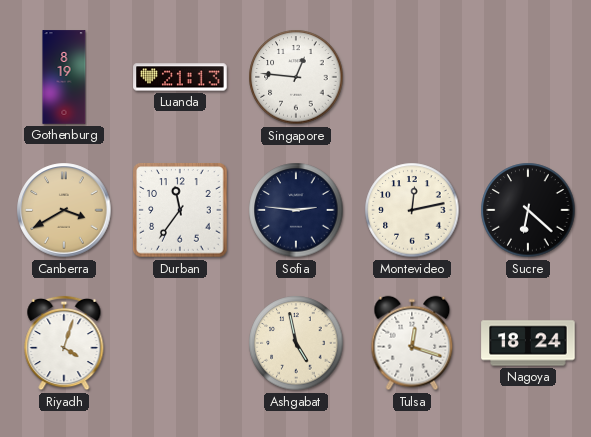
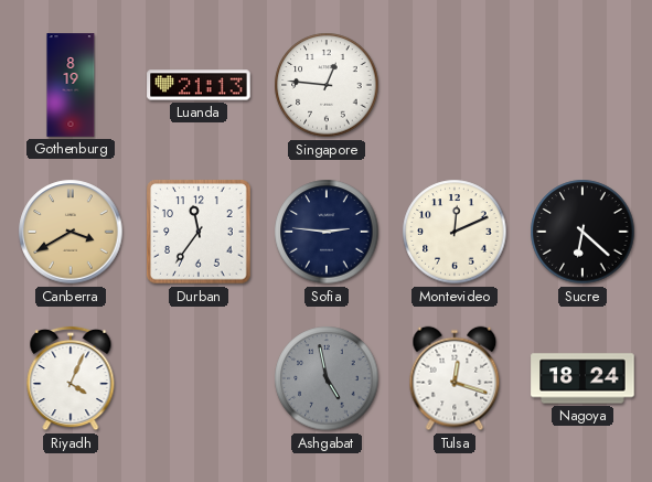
Montevideo: 12:13 -> 12:11
Riyadh: 4:03 -> 4:04
Ashgabat dial: cream -> grey
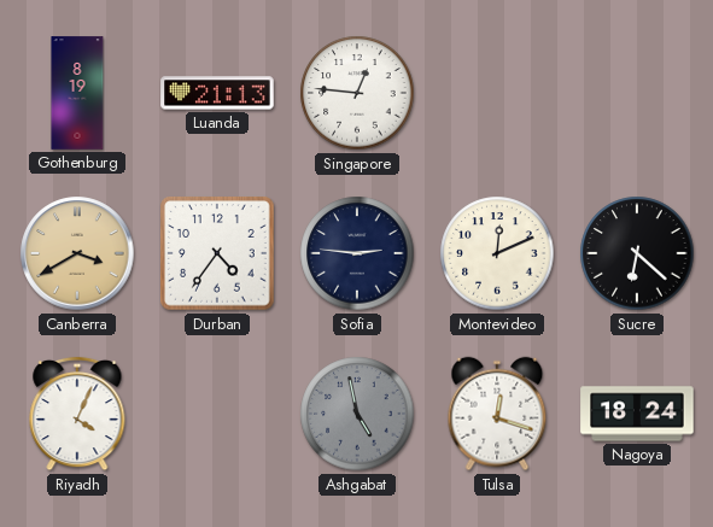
Durban: 11:36 -> 4:36
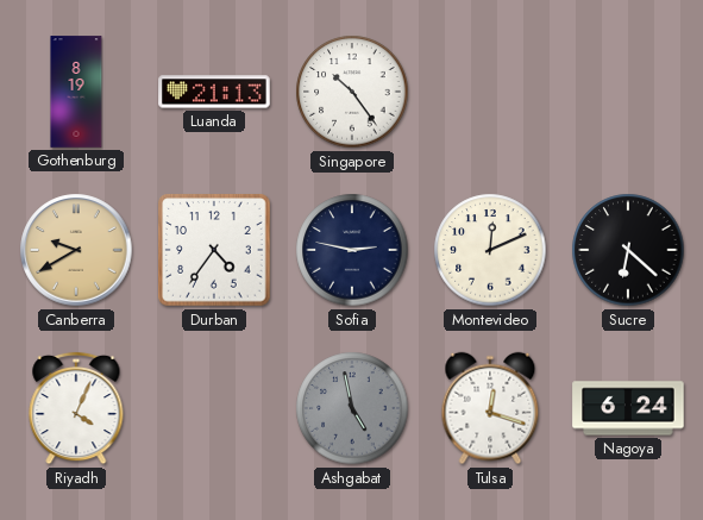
Singapore: 12:46 -> 10:24
Canberra: 3:40 -> 9:40
Sofia: 2:46 -> 2:47
Nagoya: 18:24 -> 6:24
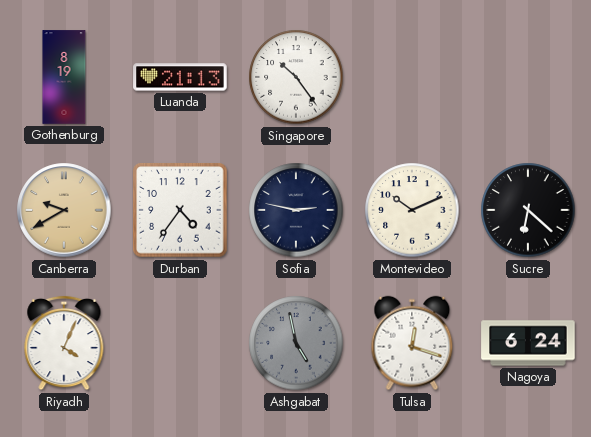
Montevideo: 12:11 -> 10:11
